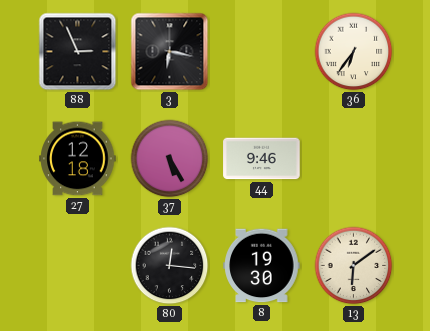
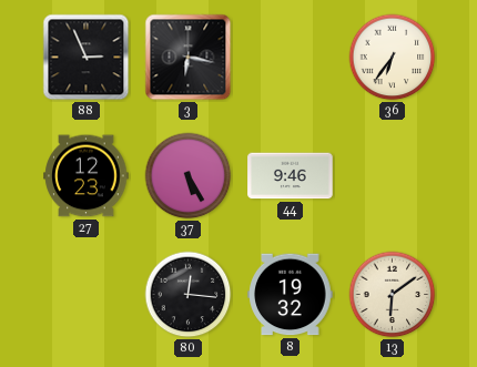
27: 12:18 -> 12:23
8: 19:30 -> 19:32
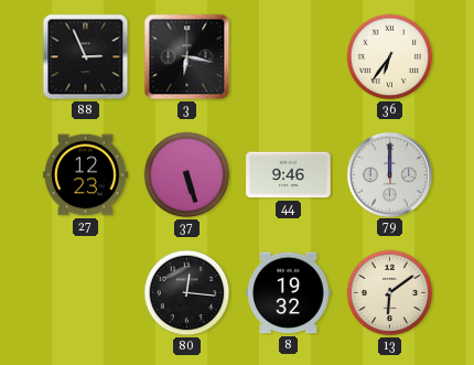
37: 5:25 -> 5:27
79: none -> 12:00
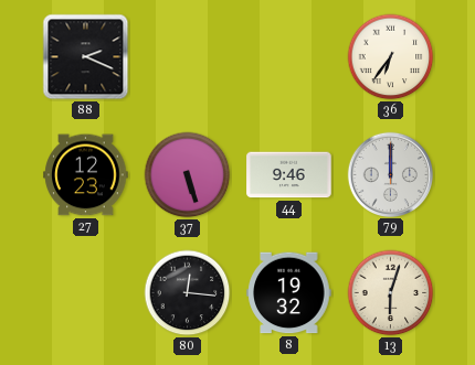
88: 2:56 -> 2:19
3: 6:17 -> none
13: 6:09 -> 6:03
